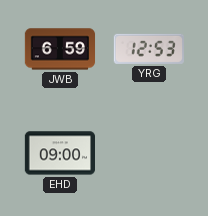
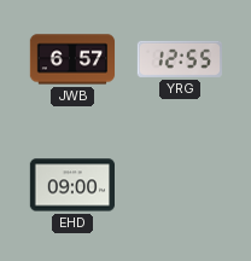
JWB: 6:59 -> 6:57
YRG: 12:53 -> 12:55
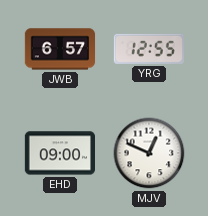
MJV: none -> 12:49
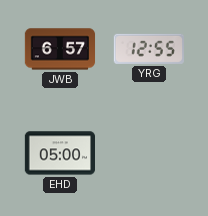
EHD: 09:00 -> 05:00
MJV: 12:49 -> none
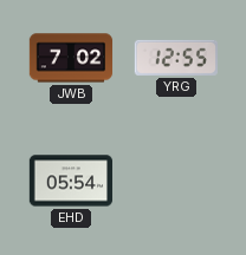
JWB: 6:57 -> 7:02
EHD: 05:00 -> 05:54
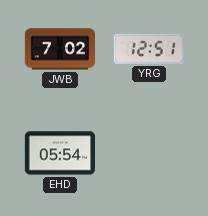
YRG: 12:55 -> 12:51
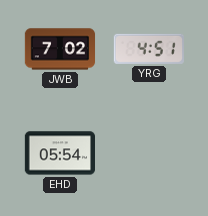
YRG: 12:51 -> 4:51
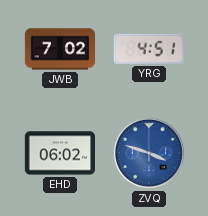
EHD: 05:54 -> 06:02
ZVQ: none -> 3:48
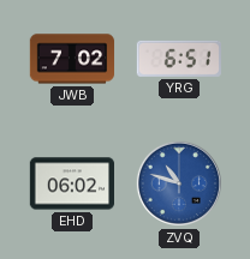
YRG: 4:51 -> 6:51
ZVQ: 3:48 -> 10:48
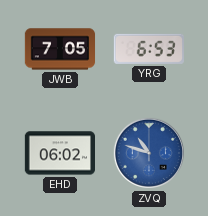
JWB: 7:02 -> 7:05
YRG: 6:51 -> 6:53
